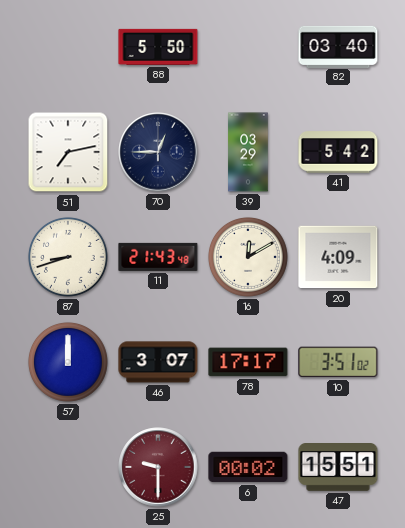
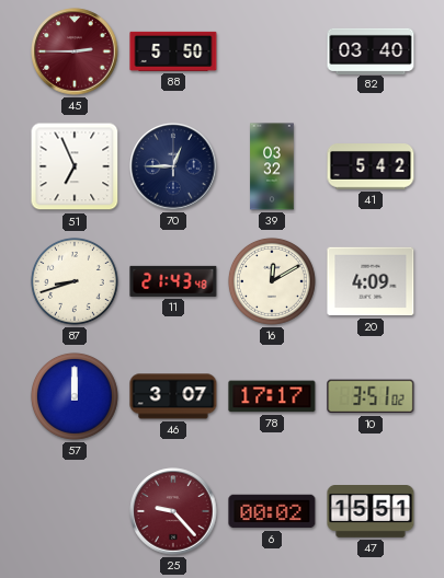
45: none -> 2:45
51: 7:13 -> 6:56
39: 03:29 -> 03:32
25: 9:30 -> 9:23
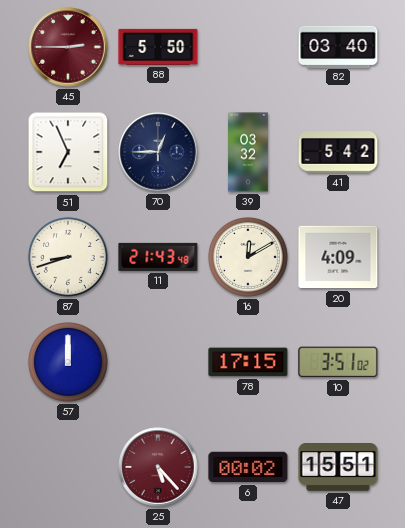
46: 3:07 -> none
78: 17:17 -> 17:15
25: 9:23 -> 5:23
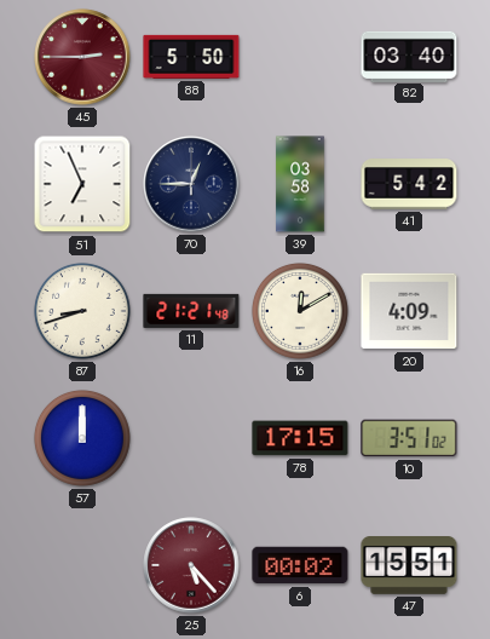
39: 03:32 -> 03:58
11: 21:43 -> 21:21
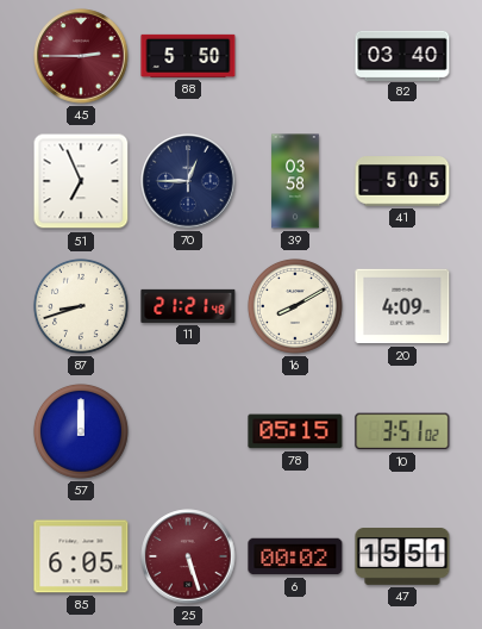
41: 5:42 -> 5:05
16: 12:10 -> 8:10
78: 17:15 -> 05:15
85: none -> 6:05
25: 5:23 -> 5:27
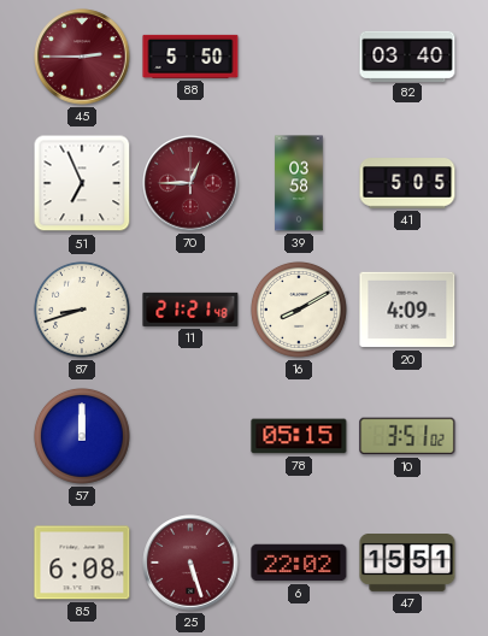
70 dial: navy -> burgundy
85: 6:05 -> 6:08
6: 00:02 -> 22:02
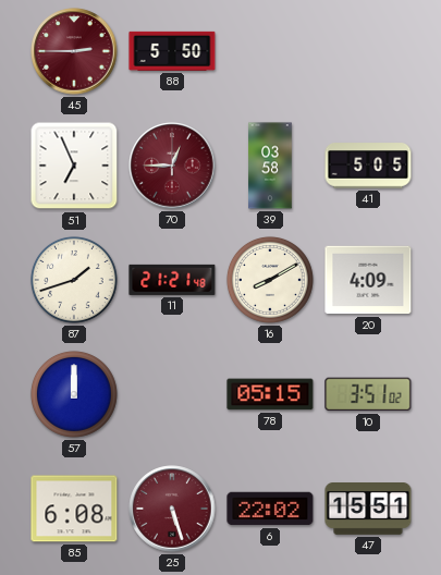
82: 03:40 -> none
87: 8:42 -> 1:42
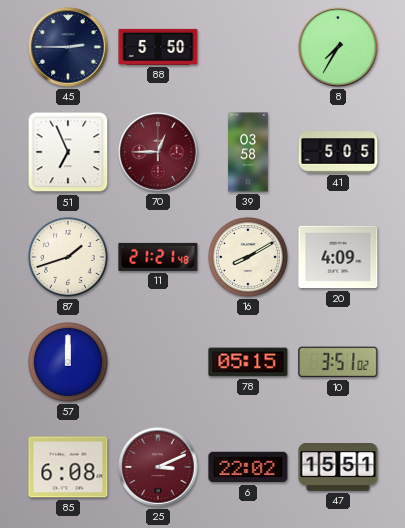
45 dial: burgundy -> navy
8: none -> 7:35
25: 5:27 -> 3:11
